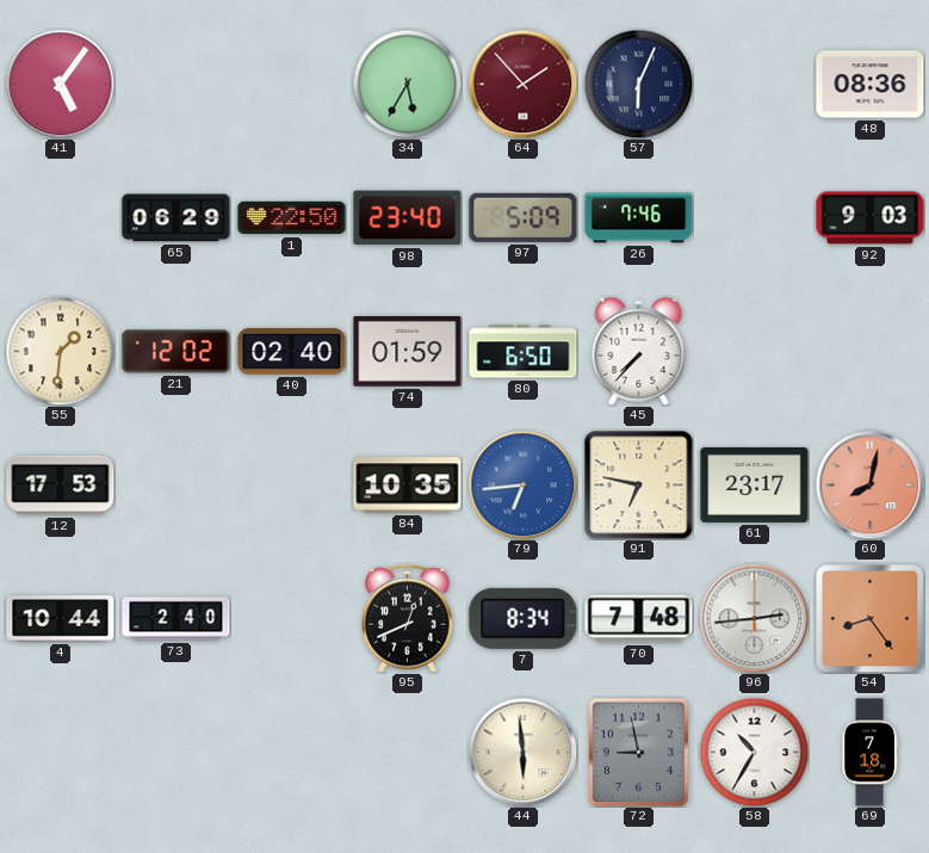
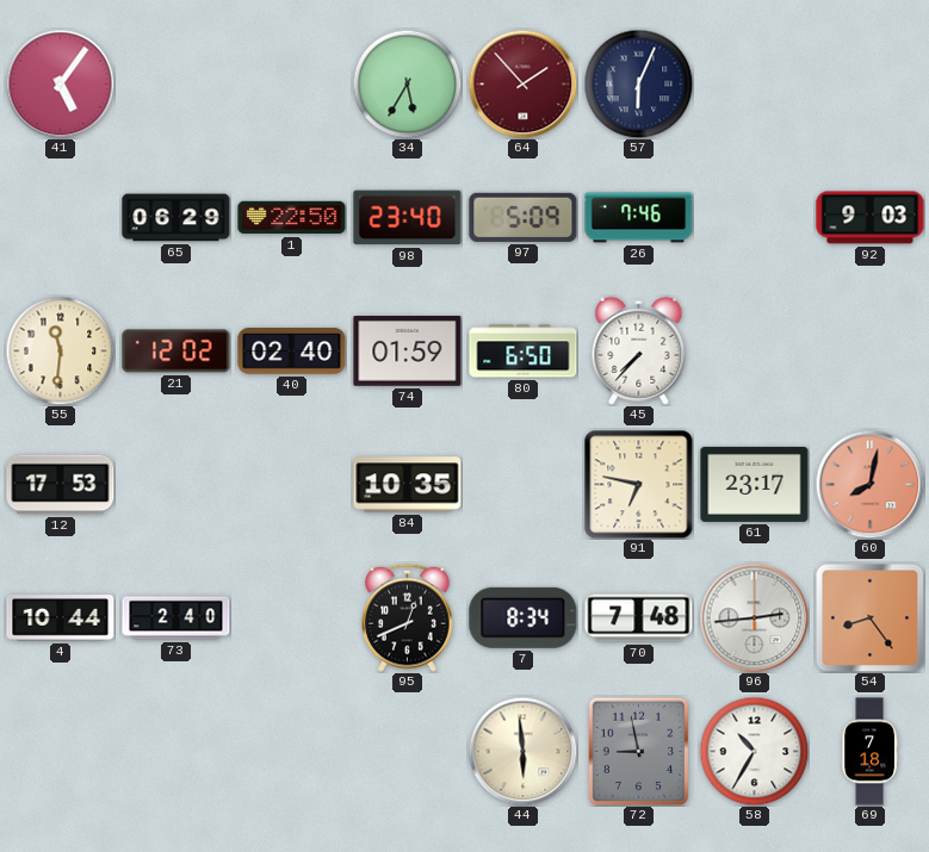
48: 08:36 -> none
55: 1:31 -> 11:31
79: 6:44 -> none
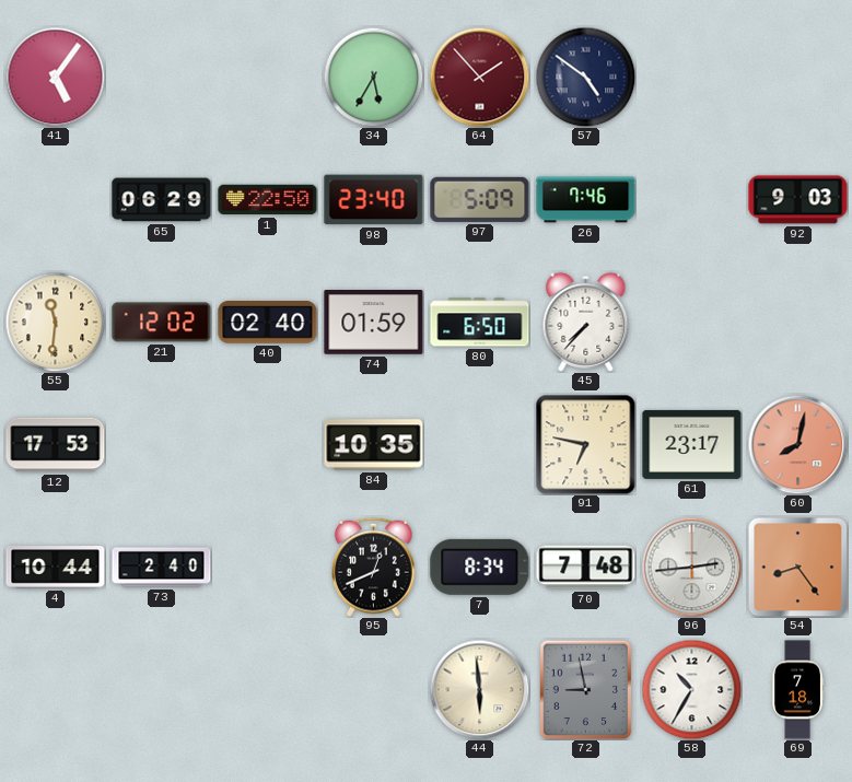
57: 6:04 -> 4:51
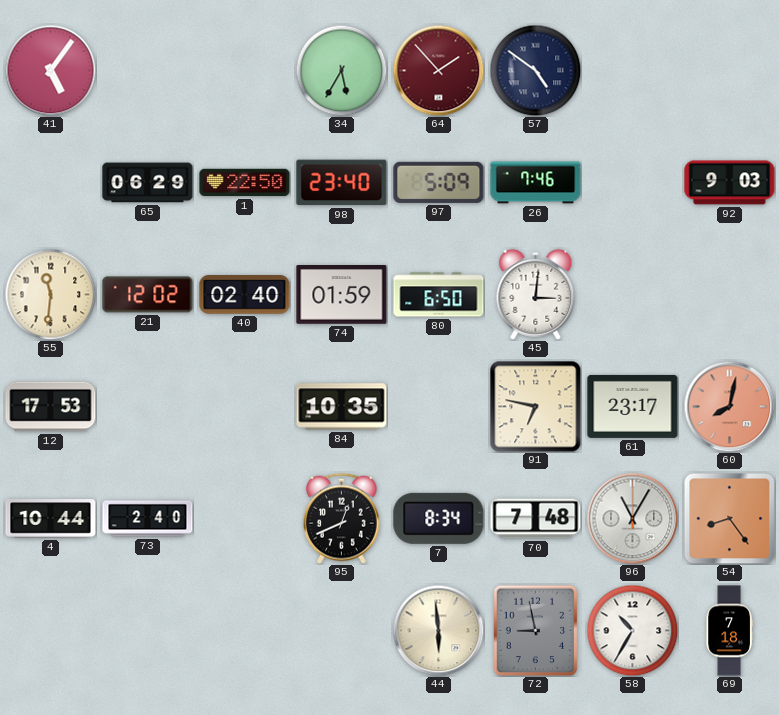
45: 7:37 -> 3:01
96: 2:44 -> 11:05
